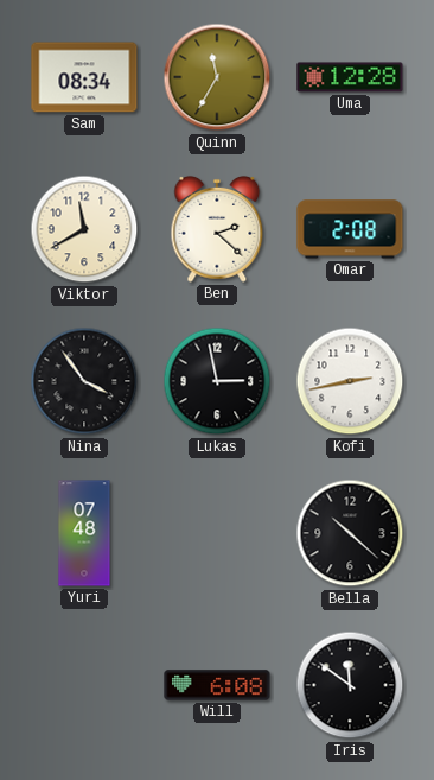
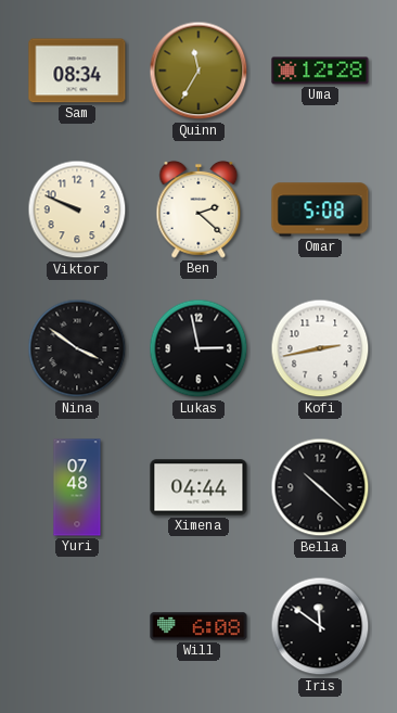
Viktor: 11:40 -> 9:49
Omar: 2:08 -> 5:08
Nina: 3:54 -> 3:51
Ximena: none -> 04:44
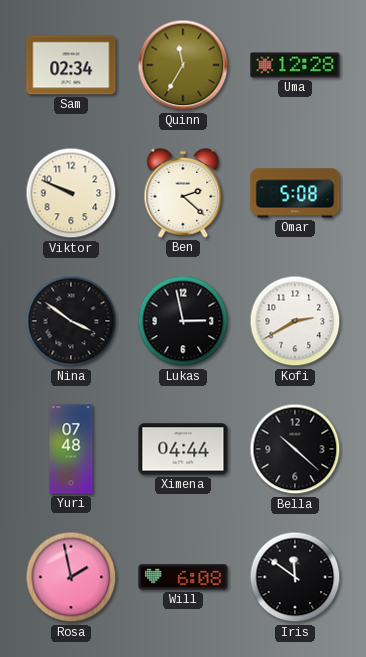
Sam: 08:34 -> 02:34
Kofi: 2:43 -> 2:40
Rosa: none -> 1:58
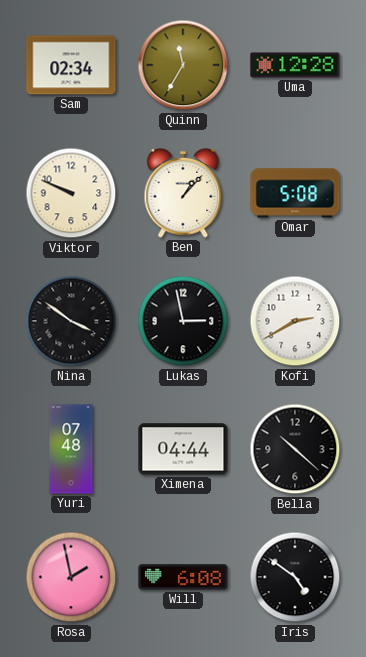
Ben: 2:22 -> 1:07
Iris: 11:51 -> 4:51
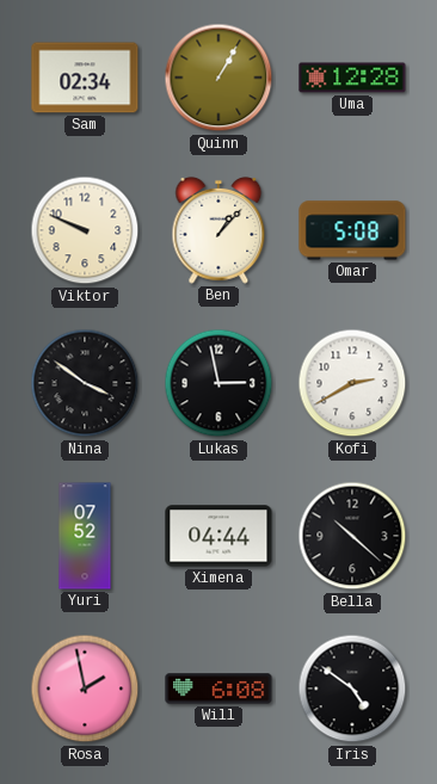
Quinn: 11:35 -> 1:05
Yuri: 07:48 -> 07:52
